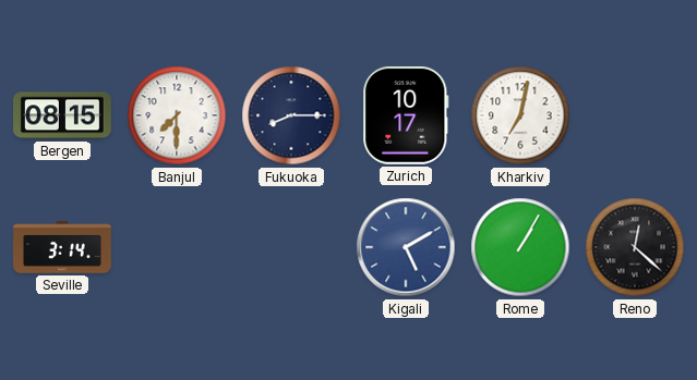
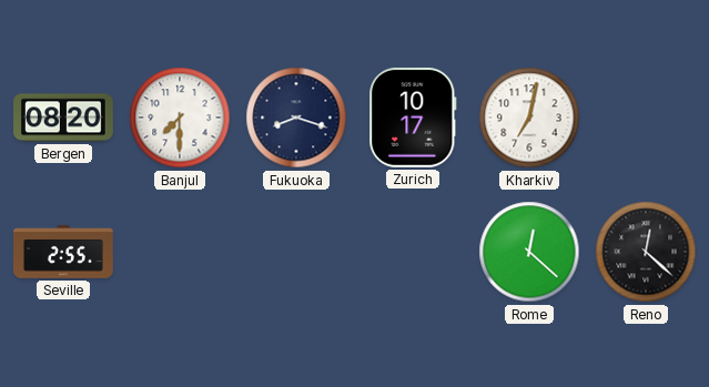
Bergen: 08:15 -> 08:20
Fukuoka: 8:15 -> 8:18
Seville: 3:14 -> 2:55
Kigali: 5:10 -> none
Rome: 1:05 -> 12:22
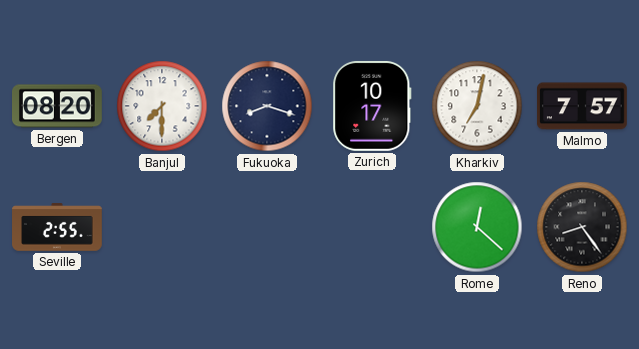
Malmo: none -> 7:57
Reno: 12:22 -> 8:24
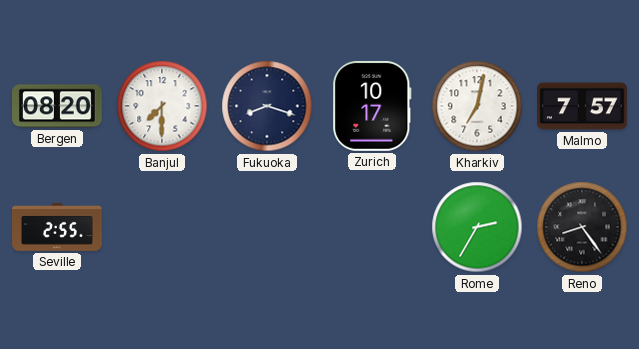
Rome: 12:22 -> 2:35
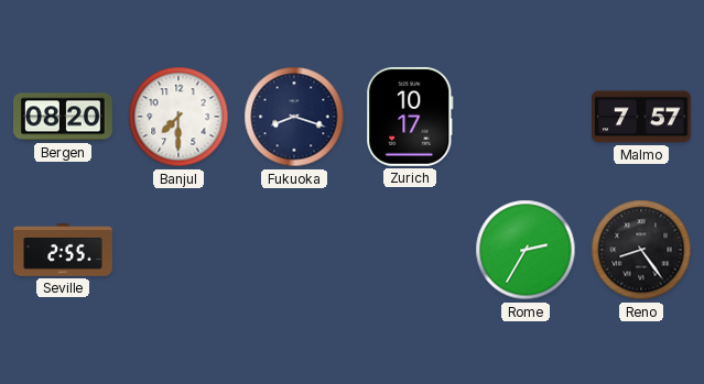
Kharkiv: 7:02 -> none
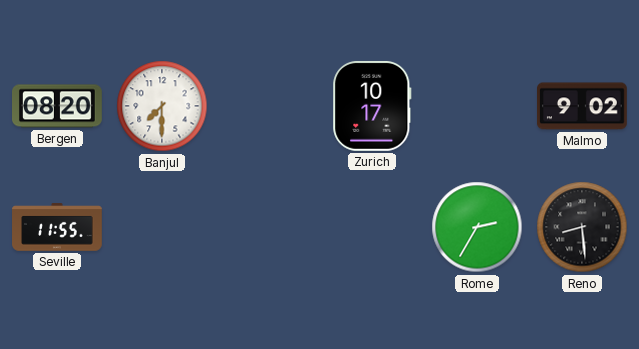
Fukuoka: 8:18 -> none
Malmo: 7:57 -> 9:02
Seville: 2:55 -> 11:55
Reno: 8:24 -> 8:29
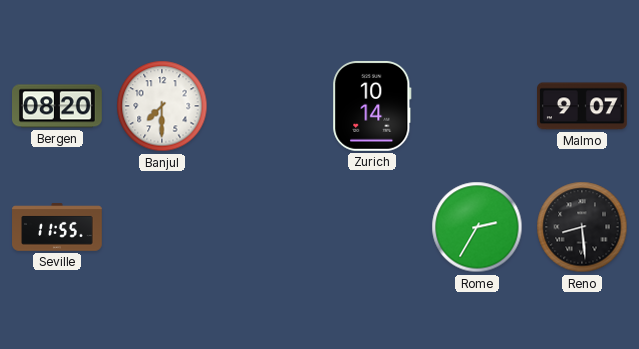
Zurich: 10:17 -> 10:14
Malmo: 9:02 -> 9:07
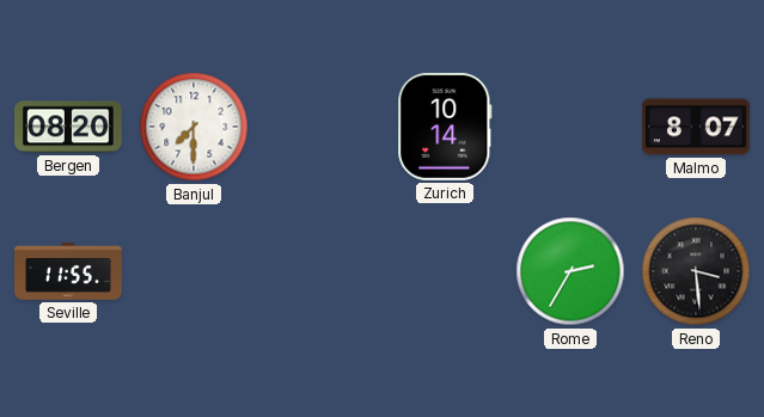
Malmo: 9:07 -> 8:07
Reno: 8:29 -> 3:29
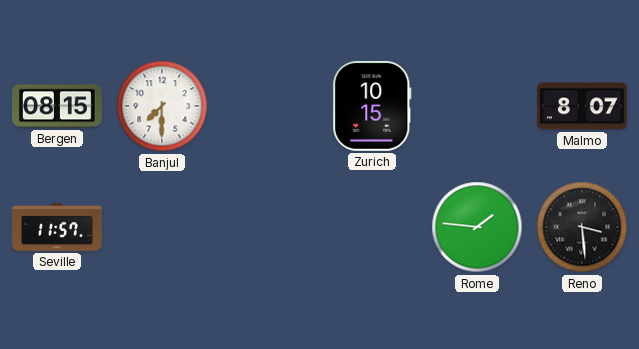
Bergen: 08:20 -> 08:15
Zurich: 10:14 -> 10:15
Seville: 11:55 -> 11:57
Rome: 2:35 -> 1:46
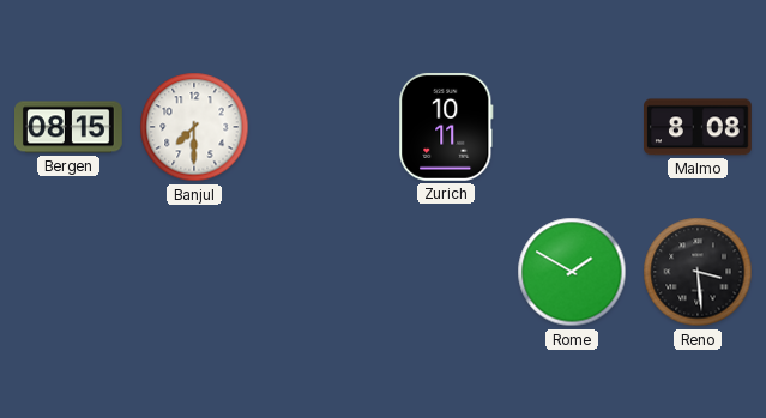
Zurich: 10:15 -> 10:11
Malmo: 8:07 -> 8:08
Seville: 11:57 -> none
Rome: 1:46 -> 1:50
